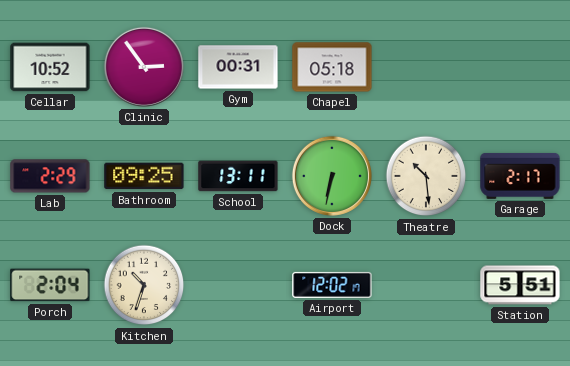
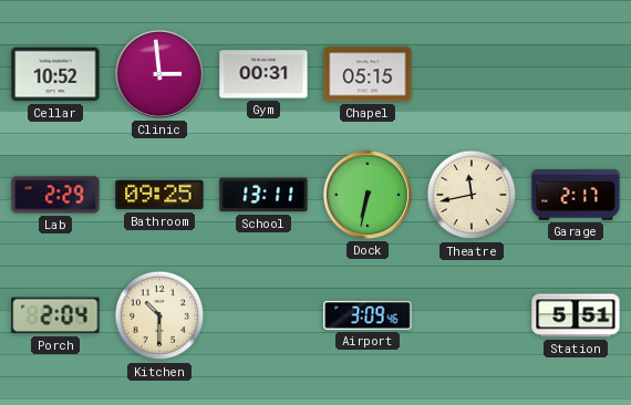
Clinic: 2:54 -> 2:59
Chapel: 05:18 -> 05:15
Theatre: 10:29 -> 11:43
Kitchen: 10:33 -> 10:30
Airport: 12:02 -> 3:09
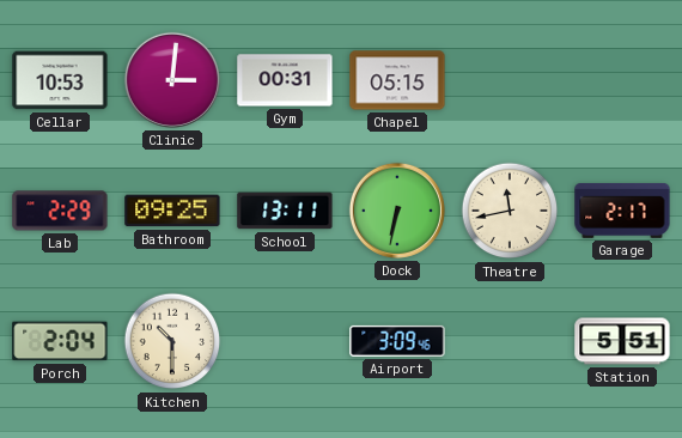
Cellar: 10:52 -> 10:53
Clinic: 2:59 -> 3:01
